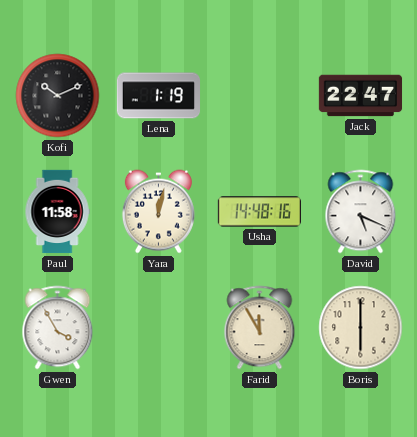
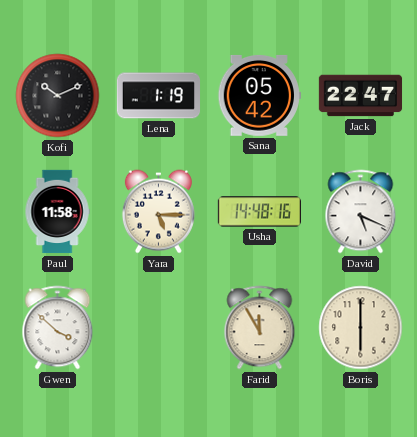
Sana: none -> 05:42
Yara: 12:02 -> 5:15
Gwen: 3:55 -> 3:52
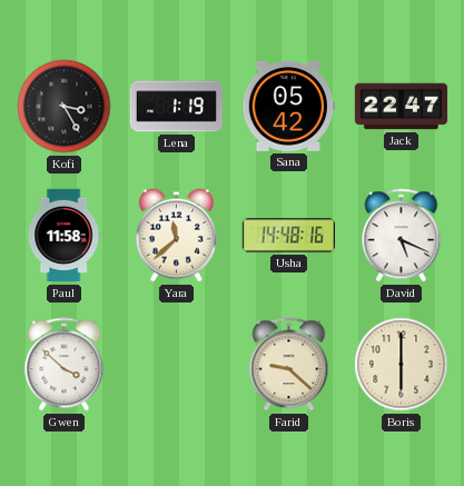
Kofi: 10:11 -> 3:25
Yara: 5:15 -> 11:38
Farid: 11:55 -> 9:22
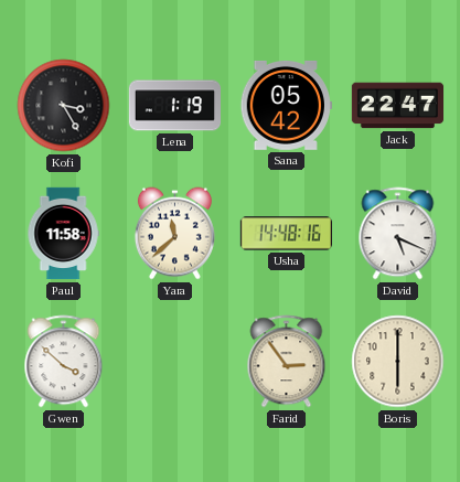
Farid: 9:22 -> 2:54
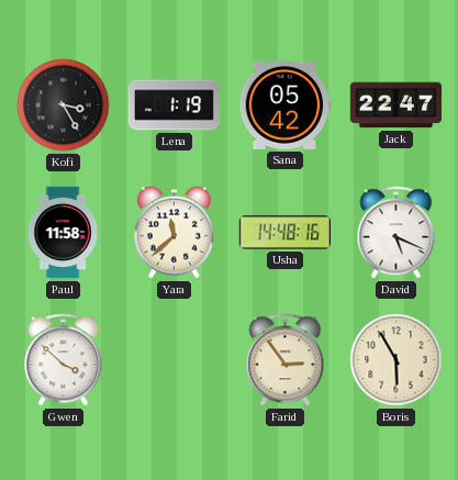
Boris: 6:00 -> 5:55
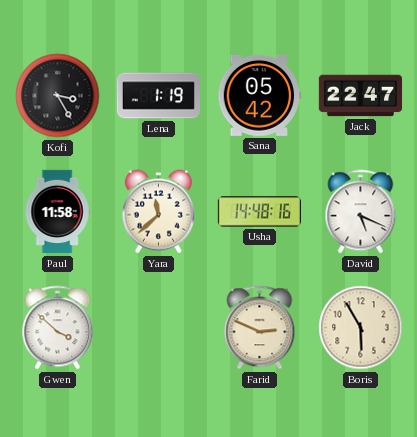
Farid: 2:54 -> 2:49
